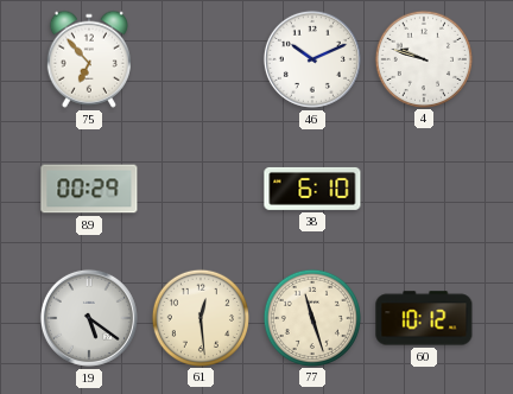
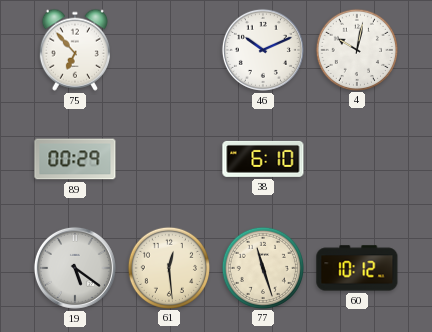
4: 9:48 -> 10:02
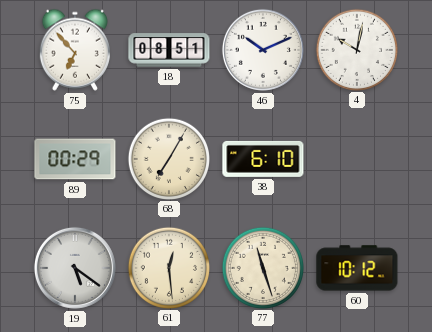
18: none -> 08:51
68: none -> 7:05
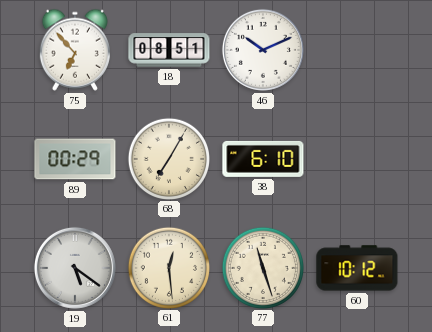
4: 10:02 -> none
